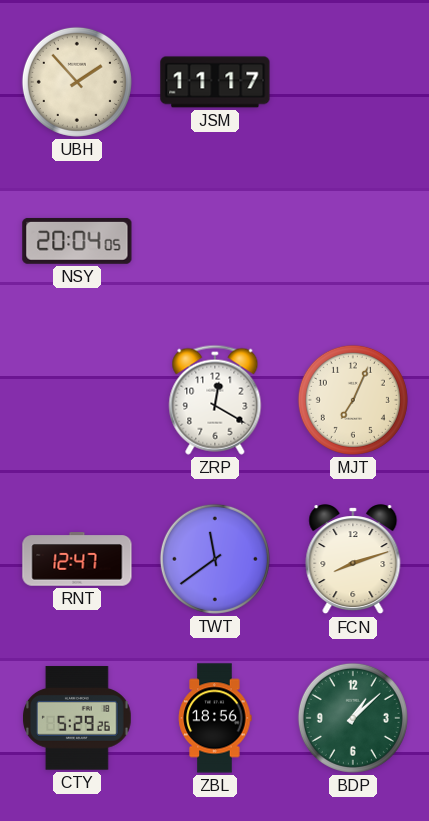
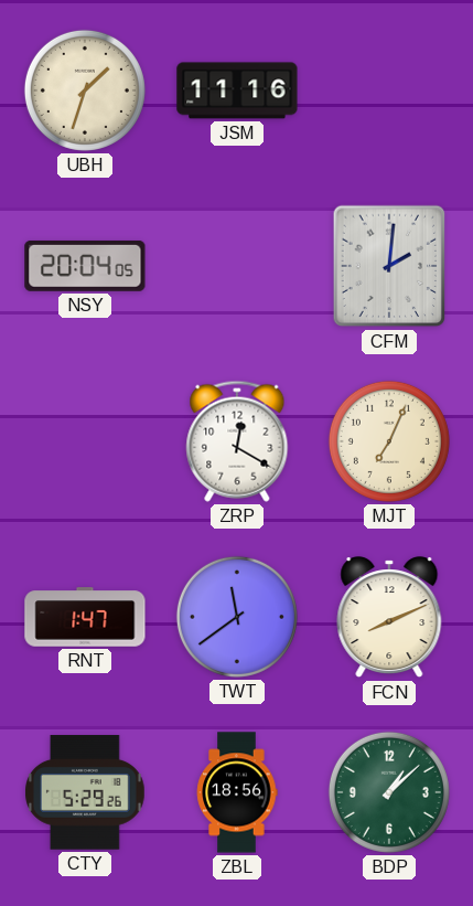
UBH: 1:53 -> 1:33
JSM: 11:17 -> 11:16
CFM: none -> 2:01
RNT: 12:47 -> 1:47
FCN: 8:12 -> 8:11
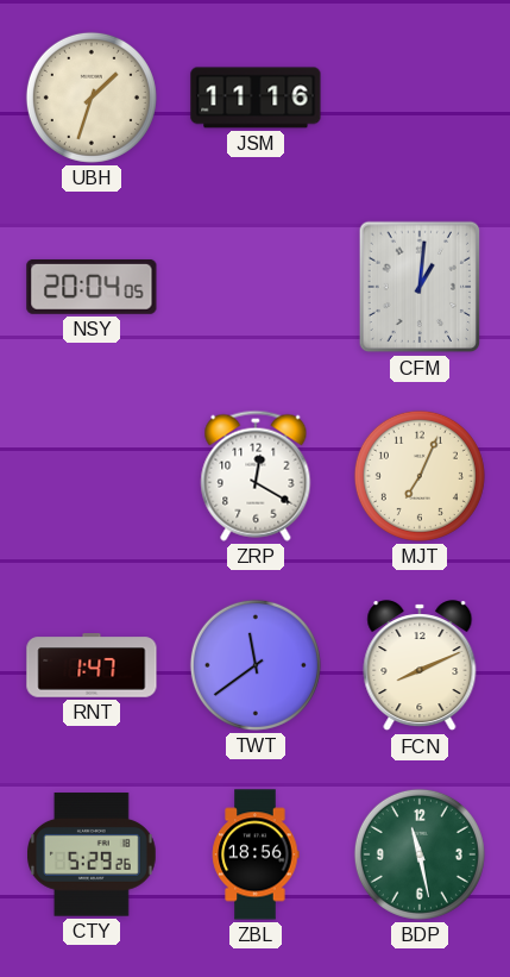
CFM: 2:01 -> 1:01
BDP: 1:08 -> 11:28
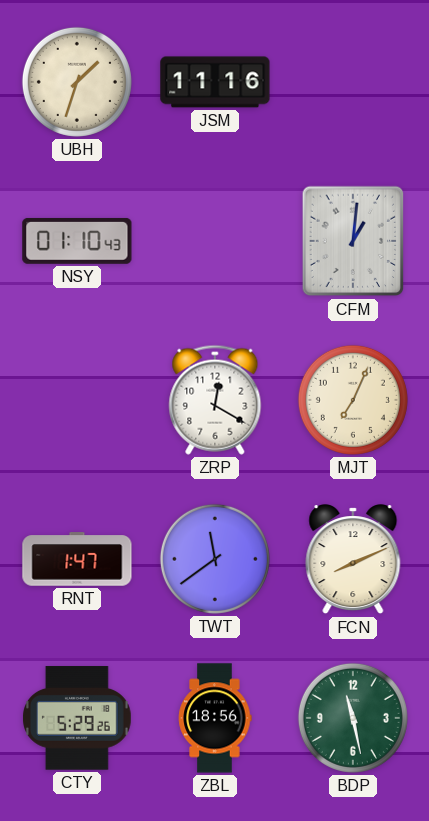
NSY: 20:04 -> 01:10
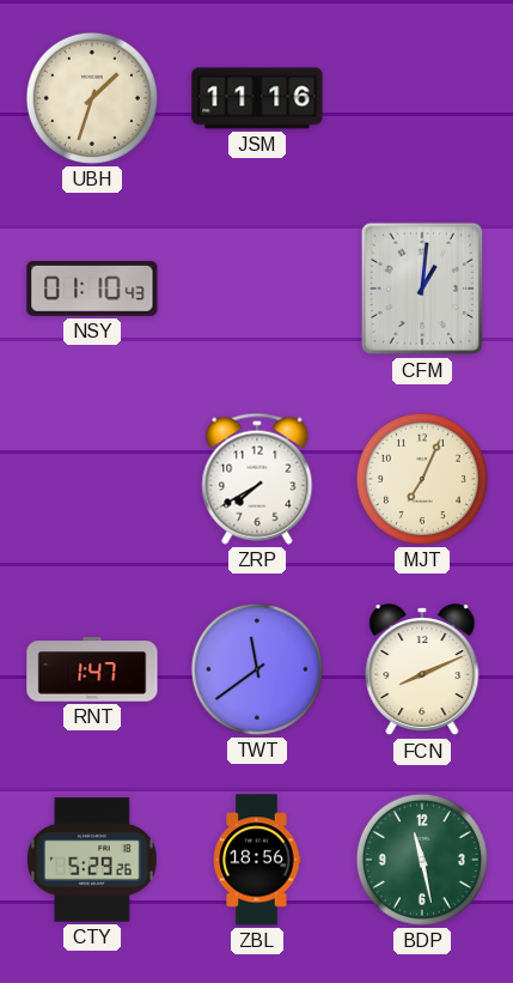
ZRP: 12:20 -> 7:40
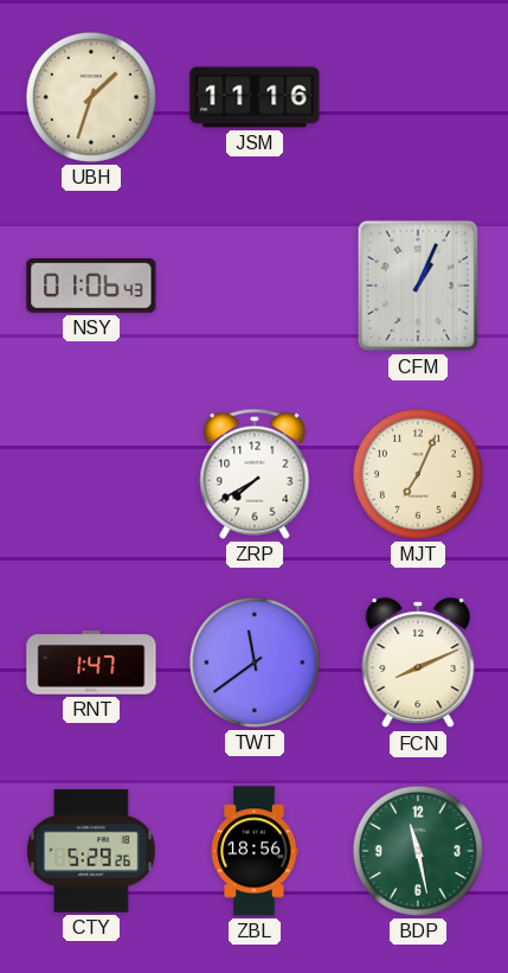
NSY: 01:10 -> 01:06
CFM: 1:01 -> 1:04
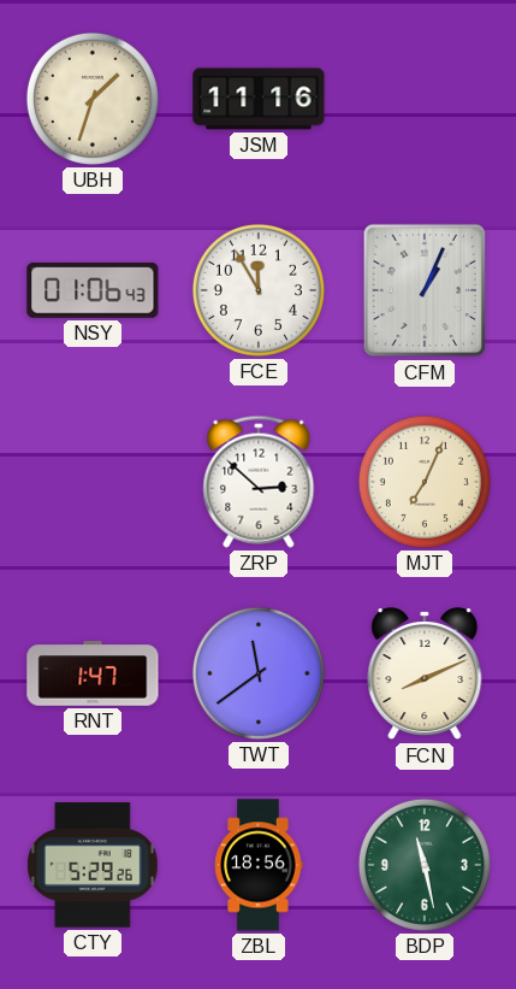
FCE: none -> 11:55
ZRP: 7:40 -> 2:52
